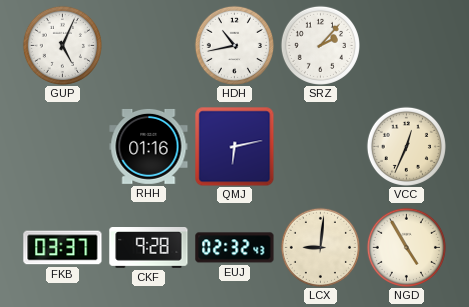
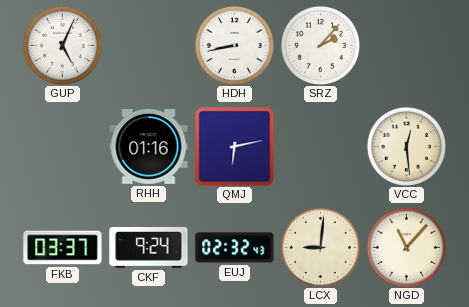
HDH: 10:43 -> 8:43
VCC: 12:34 -> 12:29
CKF: 9:28 -> 9:24
NGD: 4:55 -> 11:07
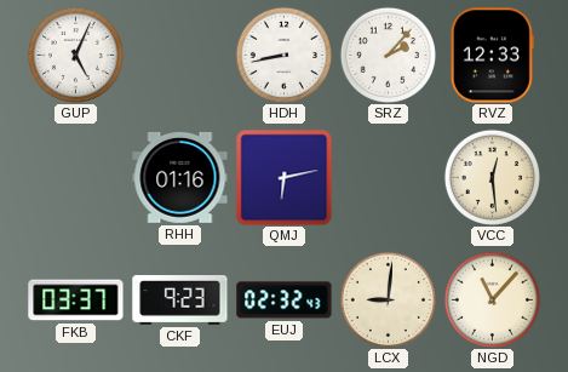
RVZ: none -> 12:33
CKF: 9:24 -> 9:23
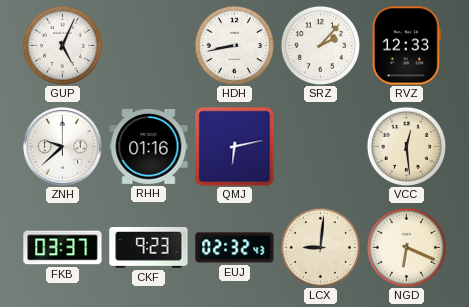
ZNH: none -> 9:38
NGD: 11:07 -> 6:19
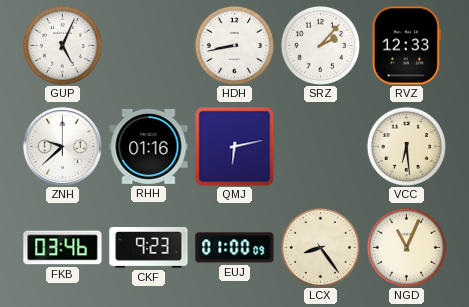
VCC: 12:29 -> 6:29
FKB: 03:37 -> 03:46
EUJ: 02:32 -> 01:00
LCX: 9:01 -> 8:24
NGD: 6:19 -> 11:04
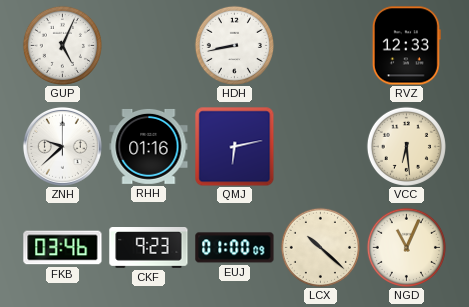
SRZ: 2:07 -> none
LCX: 8:24 -> 10:22
